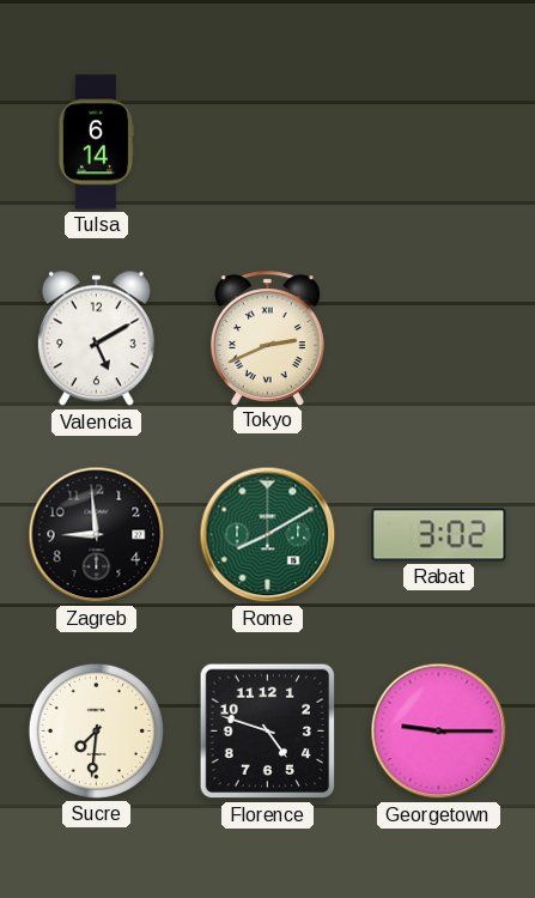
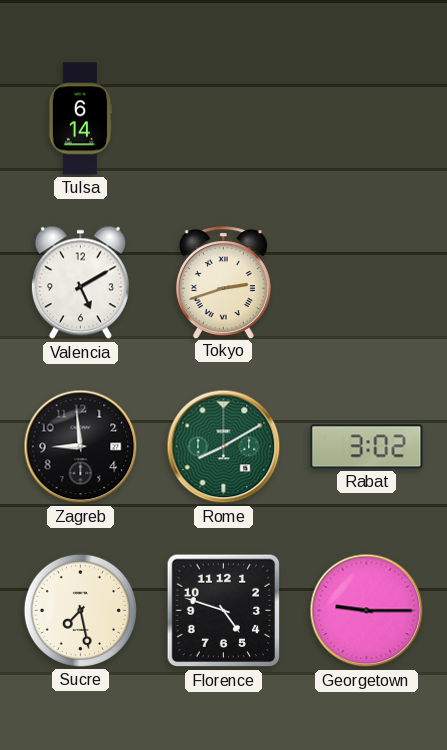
Tokyo: 2:41 -> 2:42
Sucre: 7:31 -> 7:28
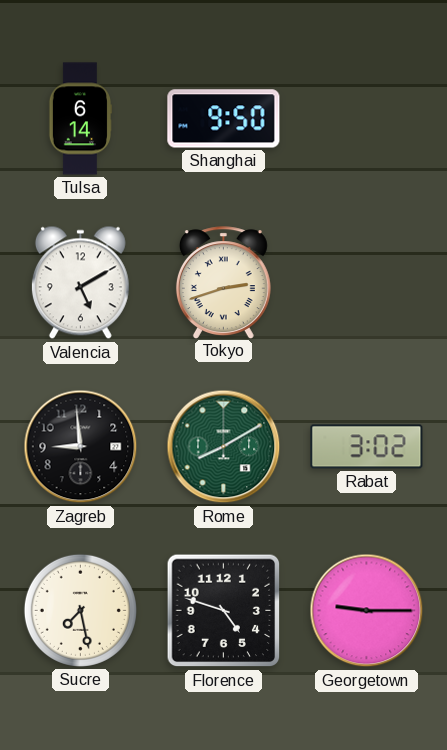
Shanghai: none -> 9:50
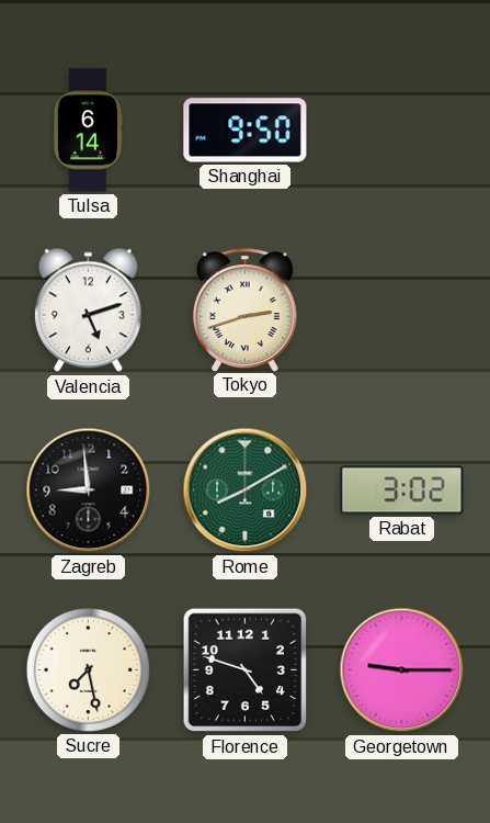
Valencia: 5:10 -> 5:12
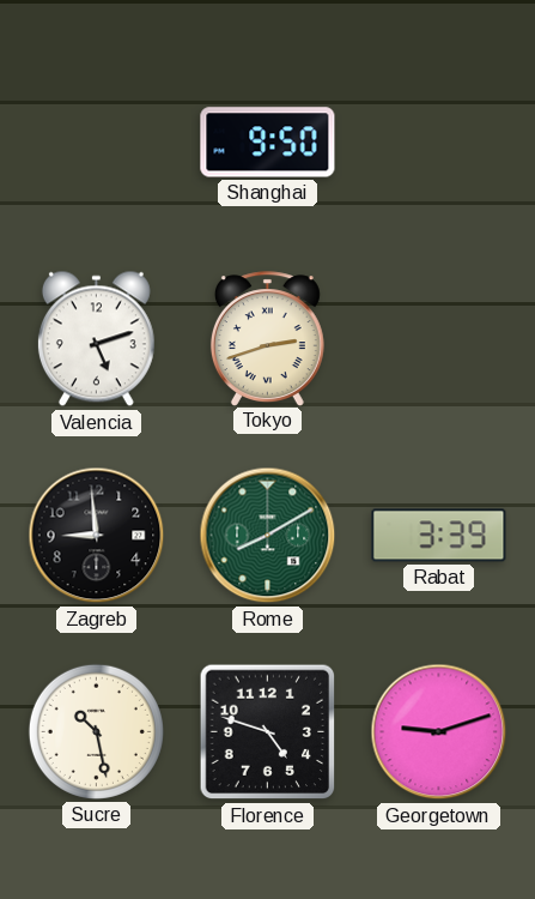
Tulsa: 6:14 -> none
Rabat: 3:02 -> 3:39
Sucre: 7:28 -> 10:28
Georgetown: 9:15 -> 9:12
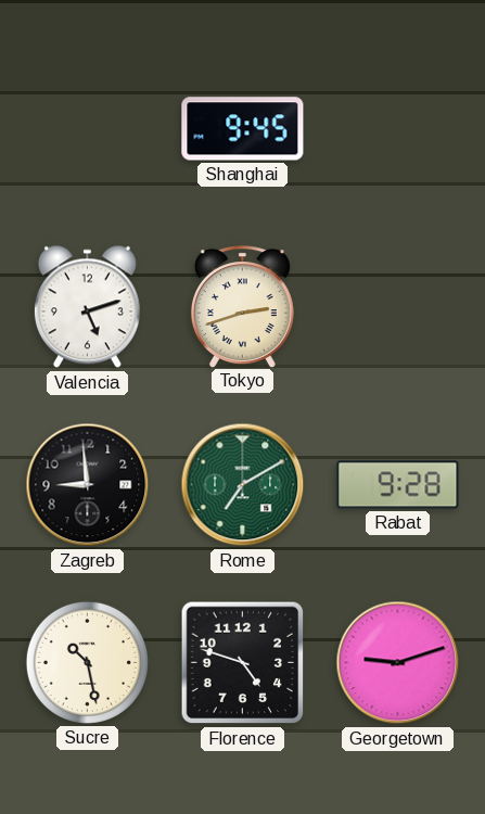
Shanghai: 9:50 -> 9:45
Rome: 8:10 -> 7:10
Rabat: 3:39 -> 9:28
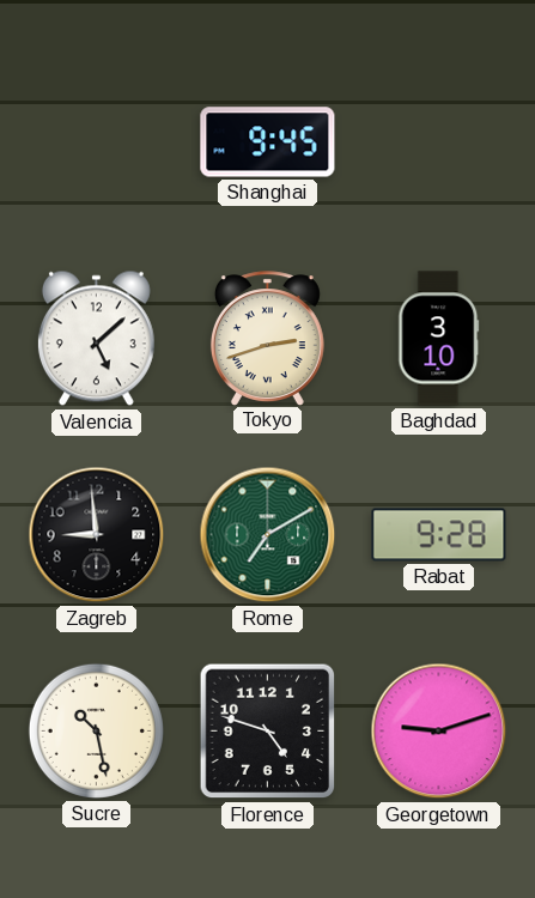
Valencia: 5:12 -> 5:08
Baghdad: none -> 3:10
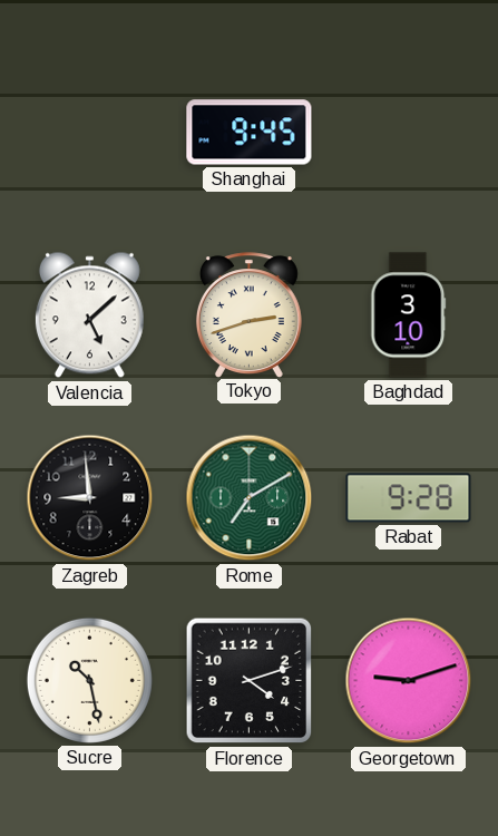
Florence: 4:48 -> 4:12
